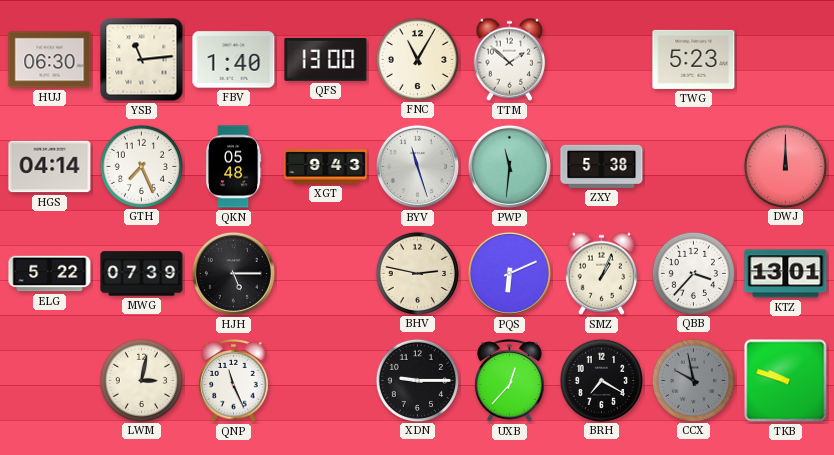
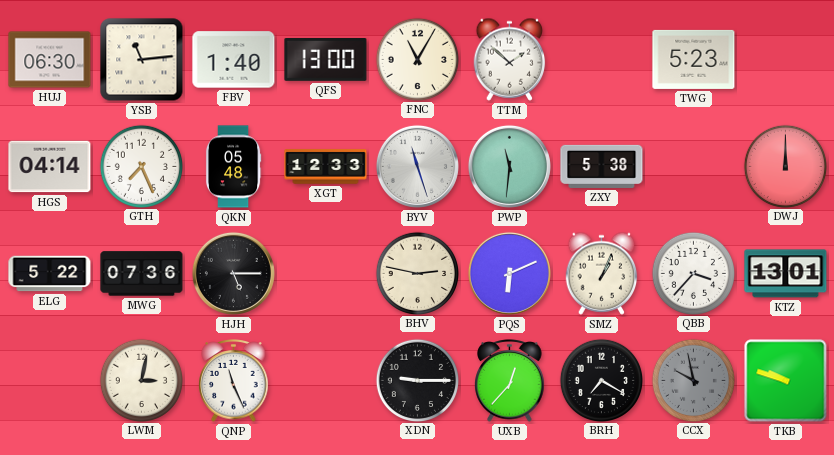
XGT: 9:43 -> 12:33
MWG: 07:39 -> 07:36
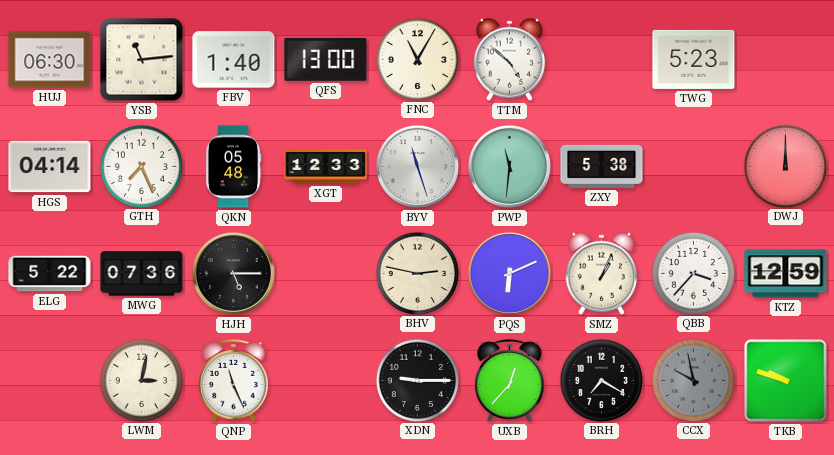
TTM: 1:52 -> 4:52
KTZ: 13:01 -> 12:59
